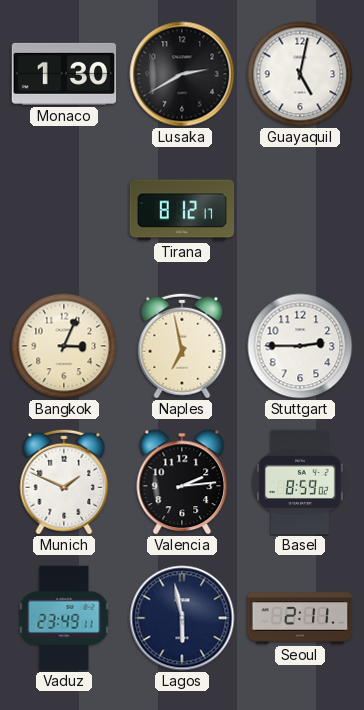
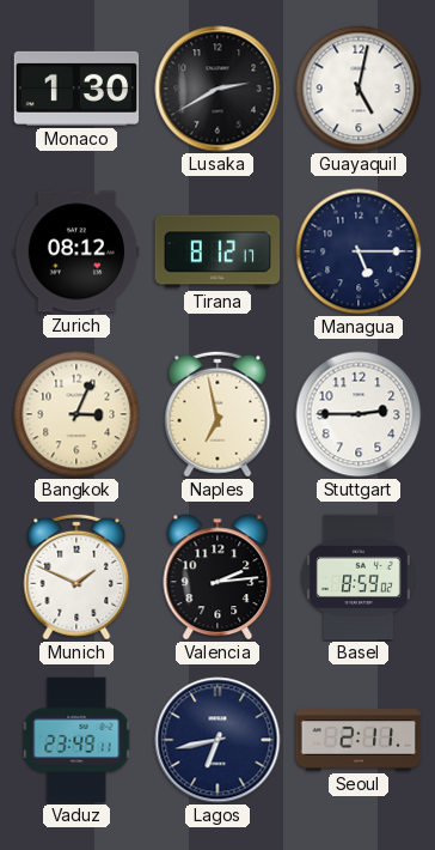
Zurich: none -> 08:12
Managua: none -> 5:15
Lagos: 5:58 -> 6:43
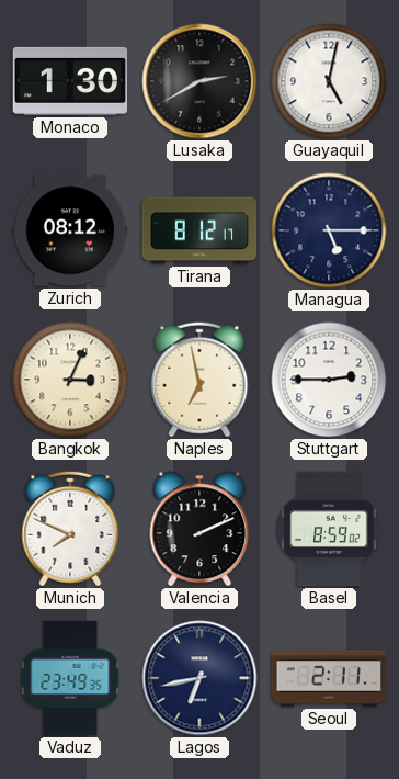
Munich: 1:49 -> 7:49
Valencia: 2:14 -> 2:11
Vaduz: 23:49:11 -> 23:49:35
